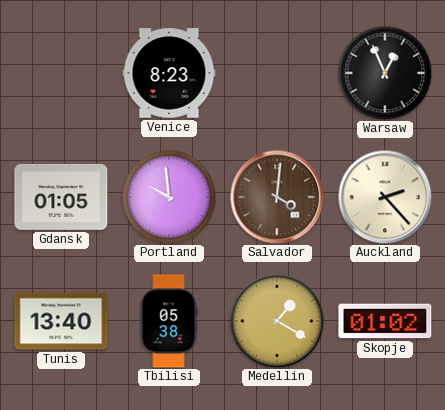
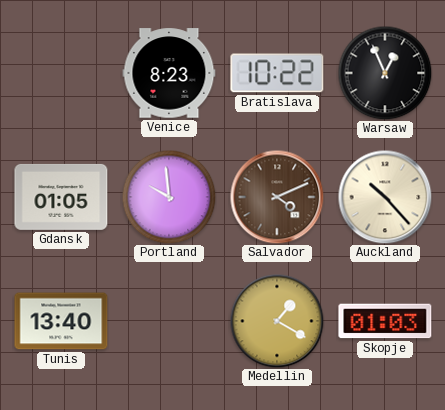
Bratislava: none -> 10:22
Salvador: 4:01 -> 4:11
Auckland: 2:23 -> 10:23
Tbilisi: 05:38 -> none
Skopje: 01:02 -> 01:03
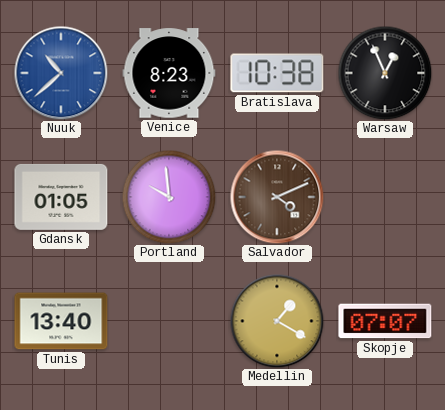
Nuuk: none -> 10:38
Bratislava: 10:22 -> 10:38
Auckland: 10:23 -> none
Skopje: 01:03 -> 07:07
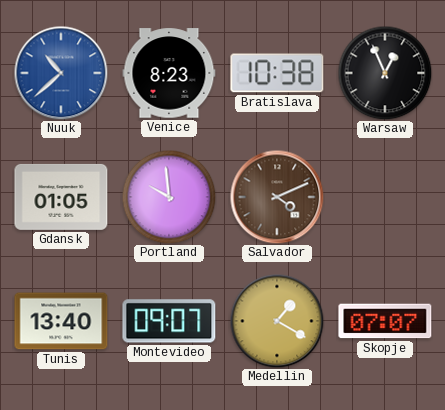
Montevideo: none -> 09:07
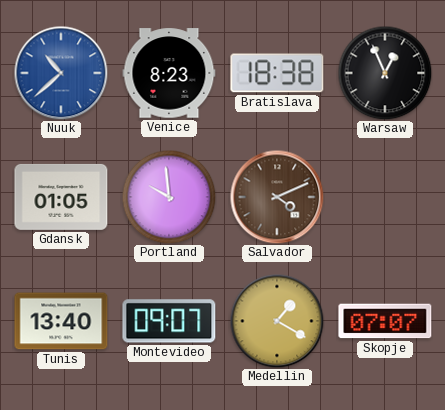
Bratislava: 10:38 -> 18:38
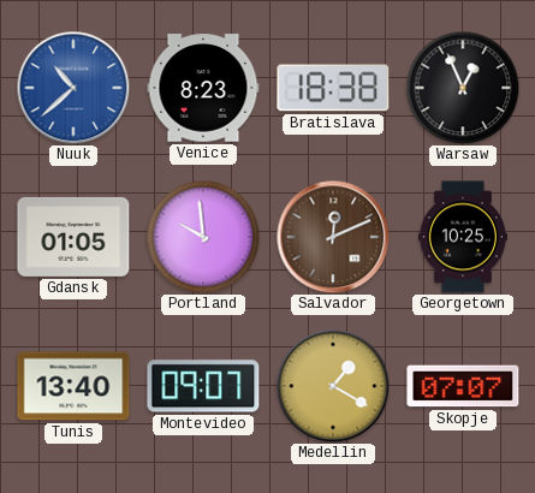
Salvador: 4:11 -> 12:11
Georgetown: none -> 10:25
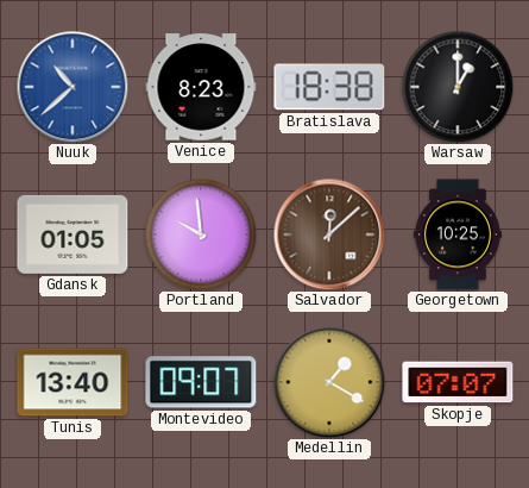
Warsaw: 12:56 -> 1:00
Salvador: 12:11 -> 12:08
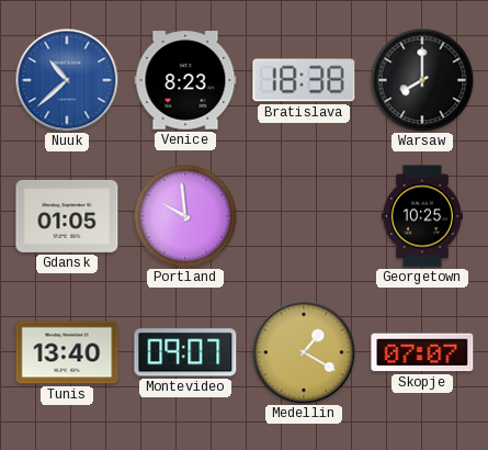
Warsaw: 1:00 -> 8:00
Salvador: 12:08 -> none
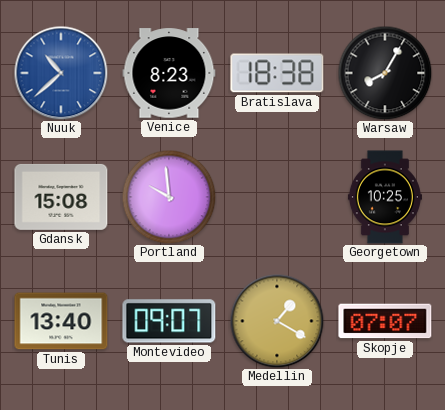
Warsaw: 8:00 -> 8:05
Gdansk: 01:05 -> 15:08
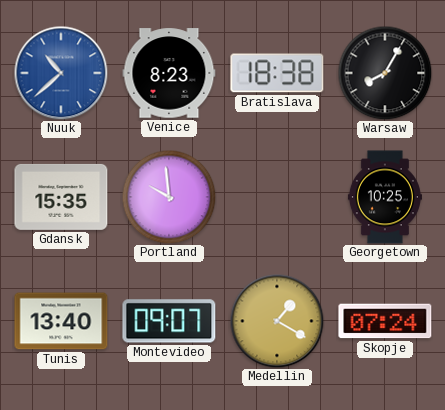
Gdansk: 15:08 -> 15:35
Skopje: 07:07 -> 07:24
